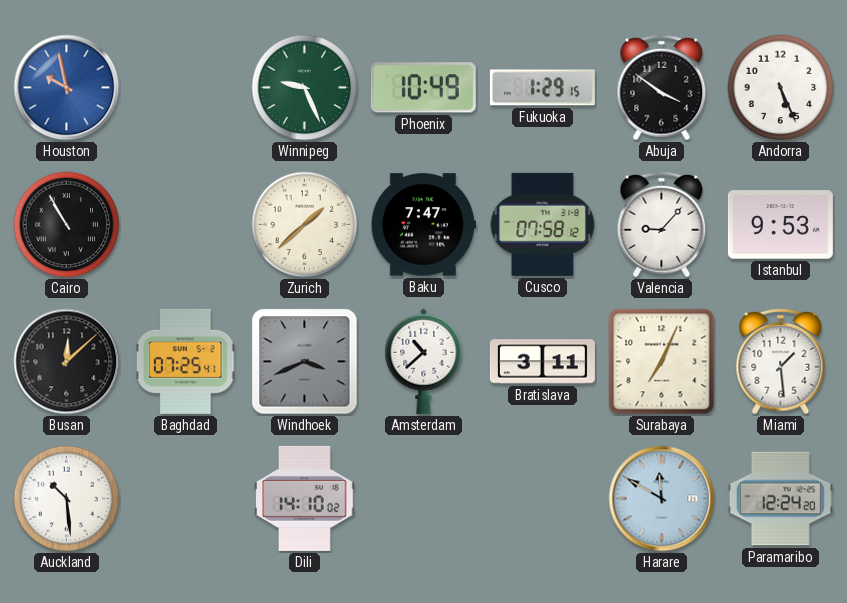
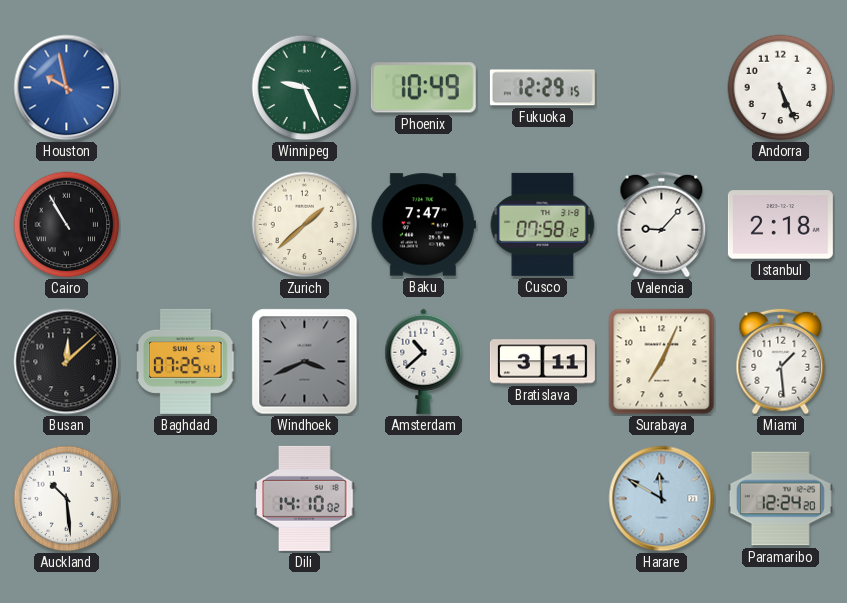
Fukuoka: 1:29 -> 12:29
Abuja: 3:51 -> none
Istanbul: 9:53 -> 2:18
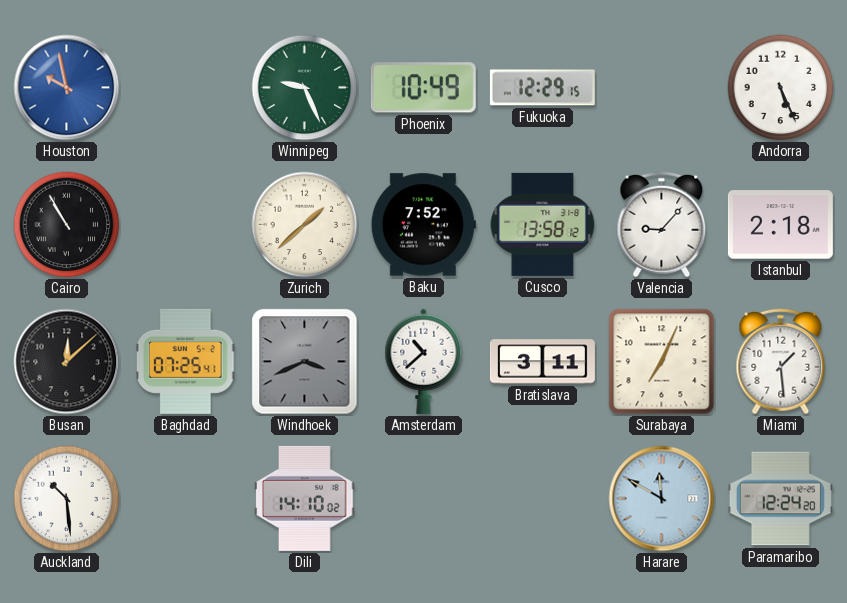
Baku: 7:47 -> 7:52
Cusco: 07:58 -> 13:58
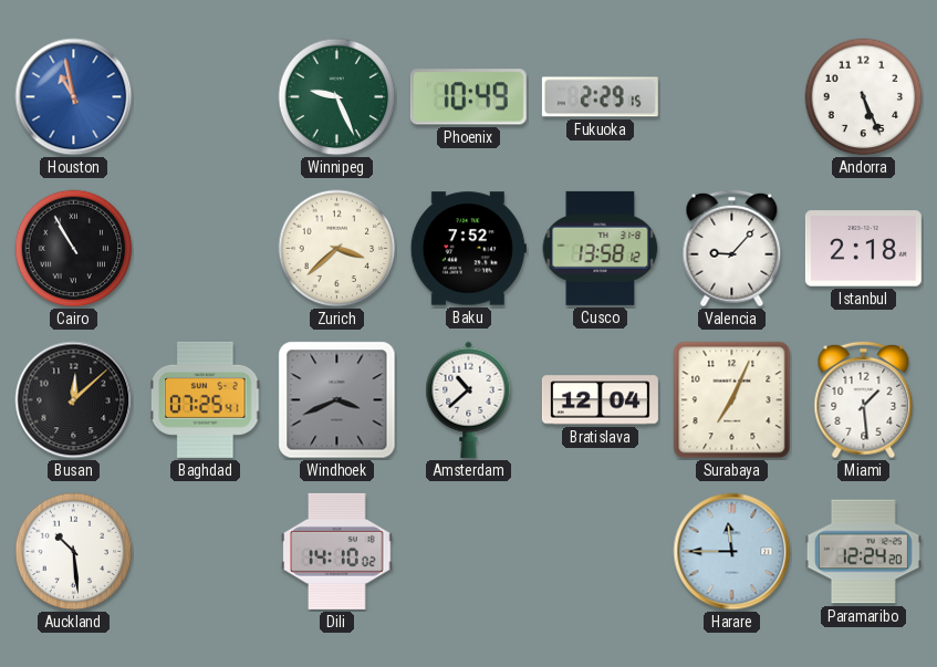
Houston: 9:58 -> 10:58
Fukuoka: 12:29 -> 2:29
Zurich: 1:38 -> 3:38
Bratislava: 3:11 -> 12:04
Harare: 11:50 -> 11:45
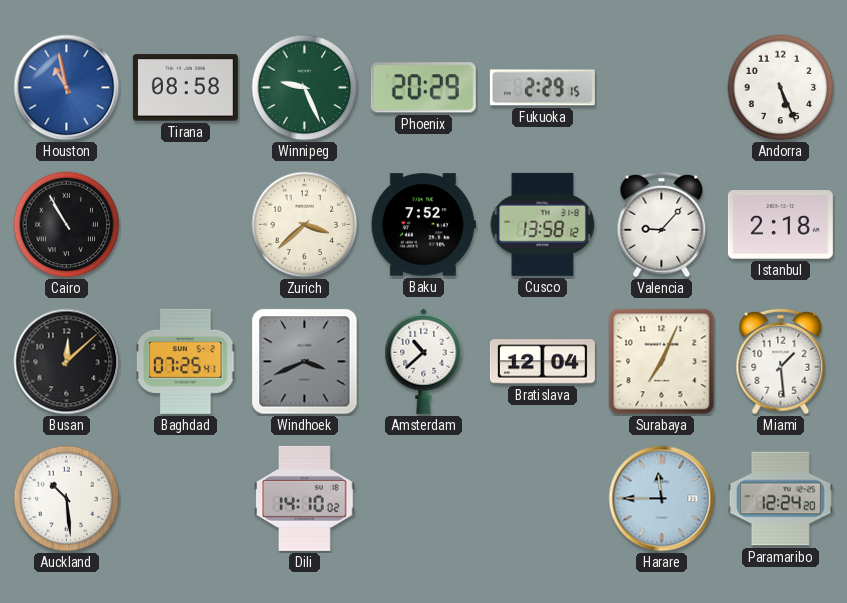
Tirana: none -> 08:58
Phoenix: 10:49 -> 20:29
